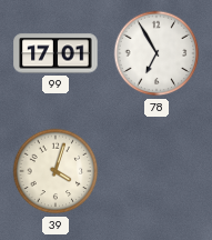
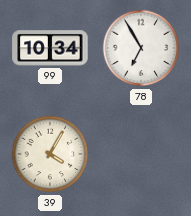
99: 17:01 -> 10:34
39: 4:03 -> 4:05
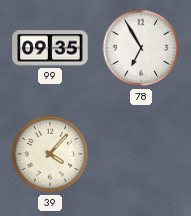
99: 10:34 -> 09:35
39: 4:05 -> 4:07
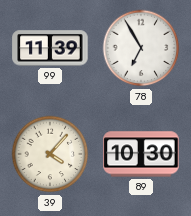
99: 09:35 -> 11:39
89: none -> 10:30
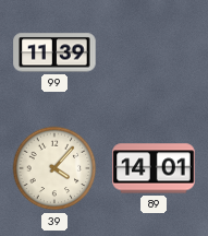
78: 6:55 -> none
89: 10:30 -> 14:01
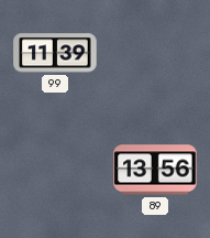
39: 4:07 -> none
89: 14:01 -> 13:56
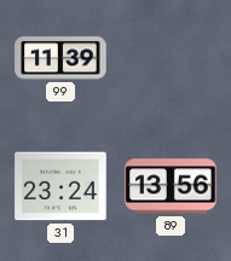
31: none -> 23:24
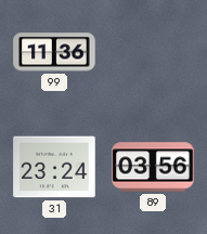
99: 11:39 -> 11:36
89: 13:56 -> 03:56
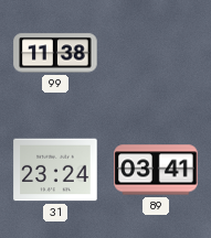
99: 11:36 -> 11:38
89: 03:56 -> 03:41
